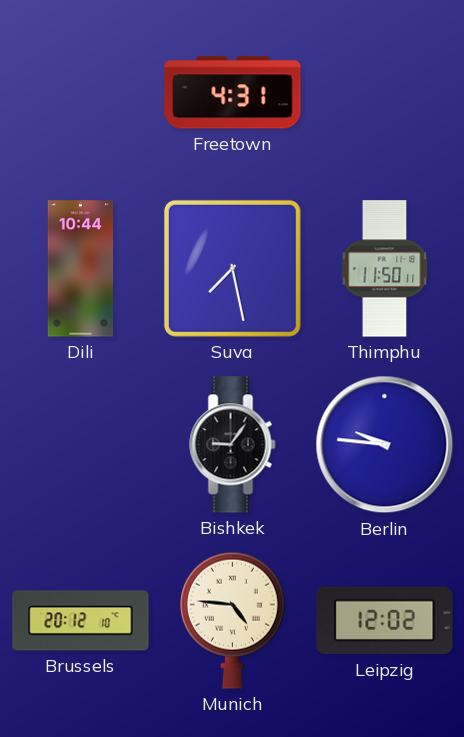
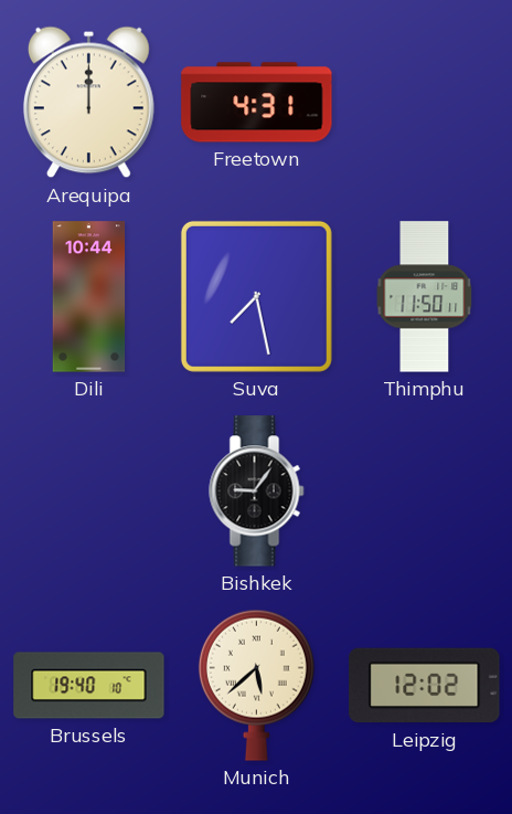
Arequipa: none -> 12:00
Berlin: 9:46 -> none
Brussels: 20:12 -> 19:40
Munich: 4:46 -> 5:38
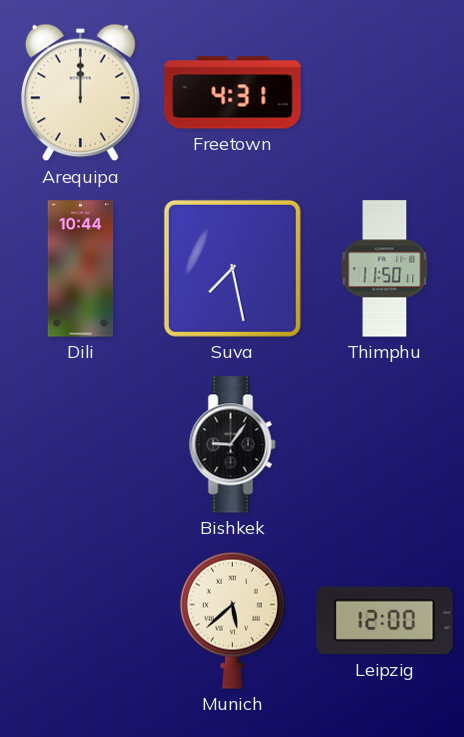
Brussels: 19:40 -> none
Leipzig: 12:02 -> 12:00
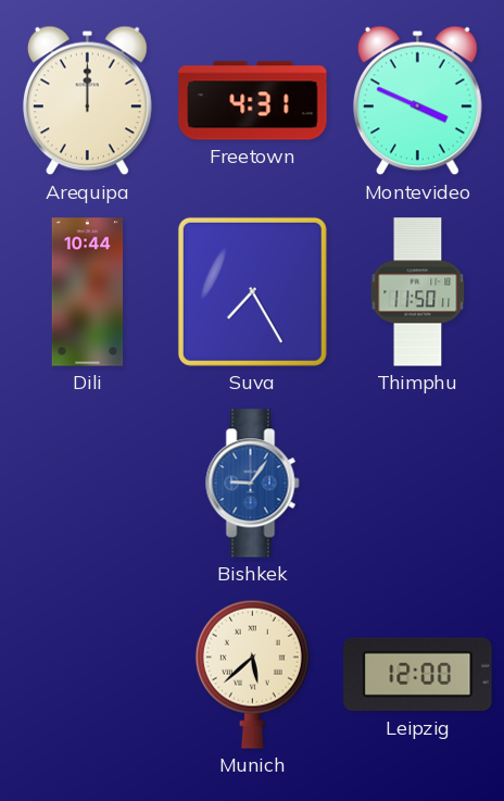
Montevideo: none -> 3:49
Suva: 7:28 -> 7:25
Bishkek dial: black -> blue
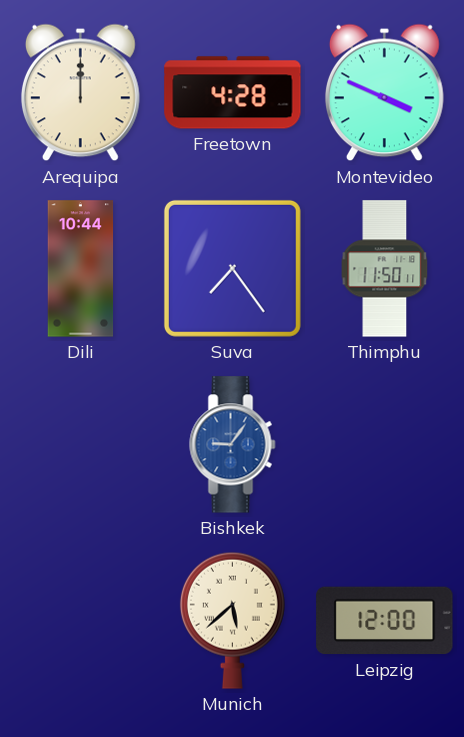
Freetown: 4:31 -> 4:28
Suva: 7:25 -> 7:24
